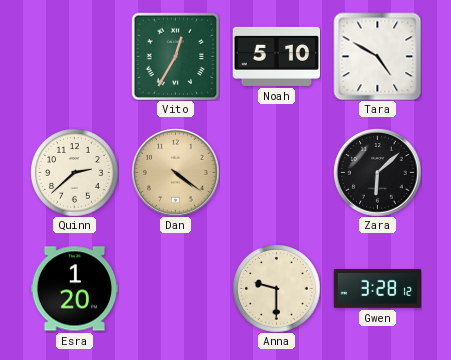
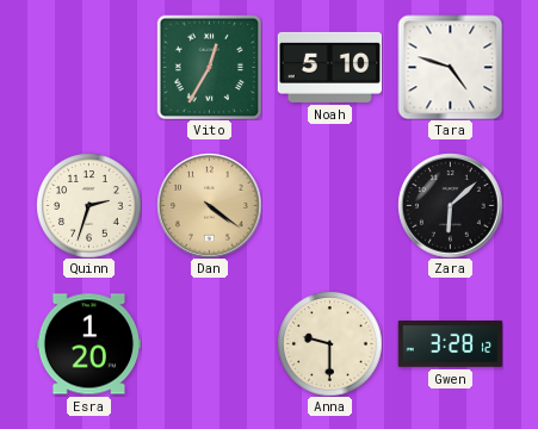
Tara: 4:50 -> 4:48
Quinn: 2:38 -> 2:33
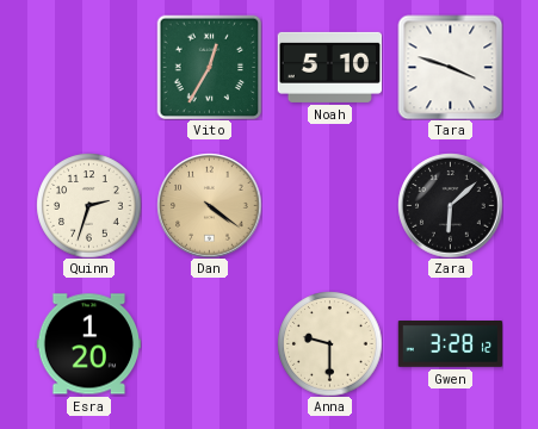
Tara: 4:48 -> 3:48
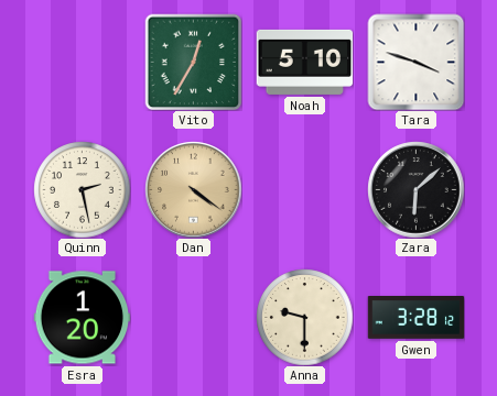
Quinn: 2:33 -> 2:28
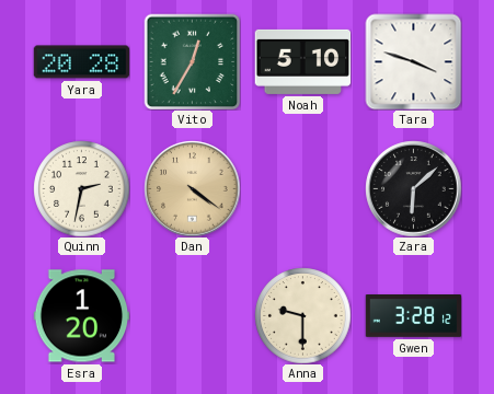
Yara: none -> 20:28
Quinn: 2:28 -> 2:32
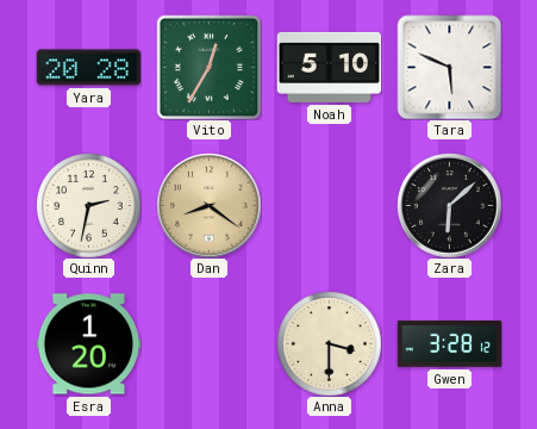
Tara: 3:48 -> 5:49
Dan: 4:21 -> 8:21
Anna: 9:30 -> 3:30
